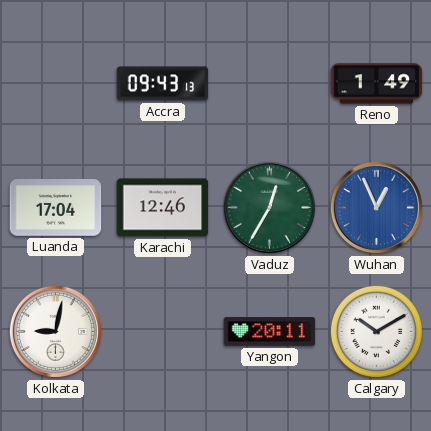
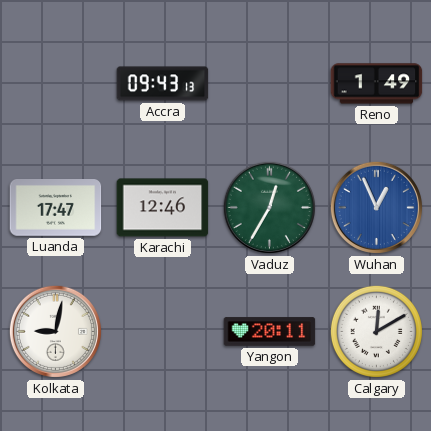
Luanda: 17:04 -> 17:47
Calgary: 10:10 -> 12:10
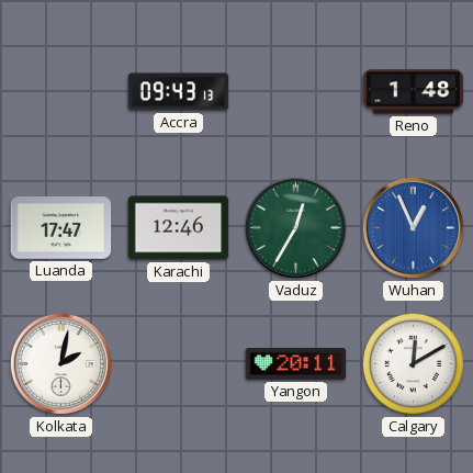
Reno: 1:49 -> 1:48
Kolkata: 9:02 -> 2:02
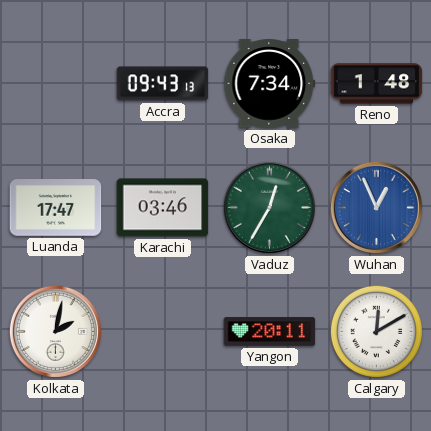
Osaka: none -> 7:34
Karachi: 12:46 -> 03:46
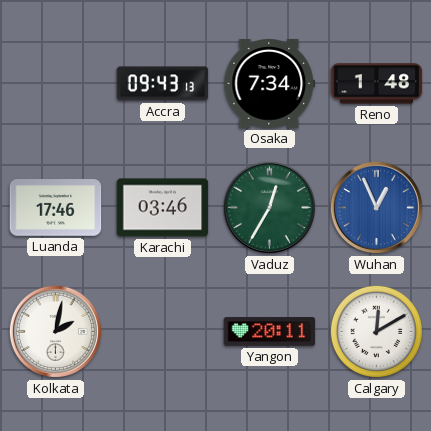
Luanda: 17:47 -> 17:46
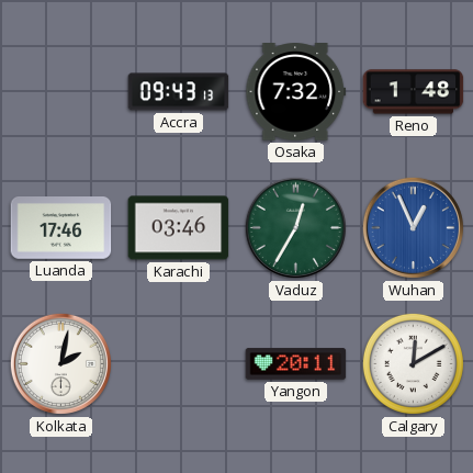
Osaka: 7:34 -> 7:32
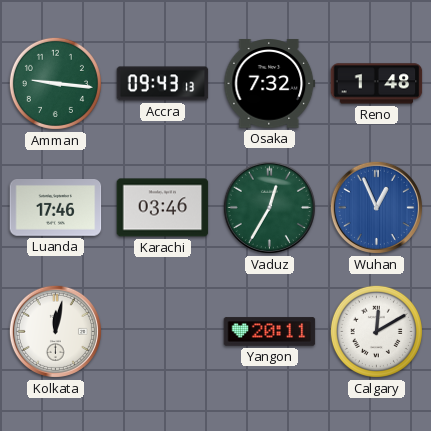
Amman: none -> 9:16
Kolkata: 2:02 -> 12:02
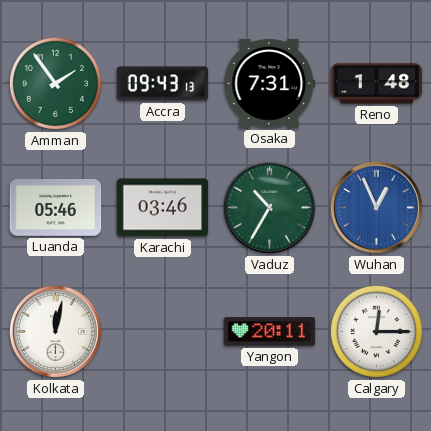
Amman: 9:16 -> 1:54
Osaka: 7:32 -> 7:31
Luanda: 17:46 -> 05:46
Vaduz: 12:35 -> 10:35
Calgary: 12:10 -> 12:15
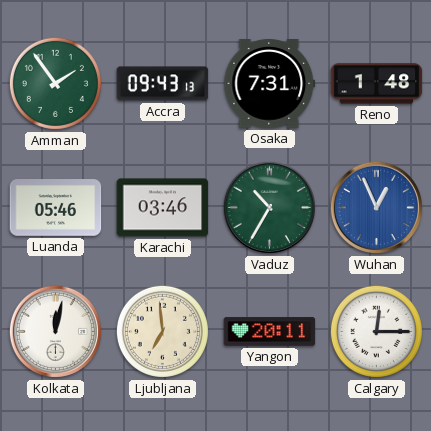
Ljubljana: none -> 6:59
